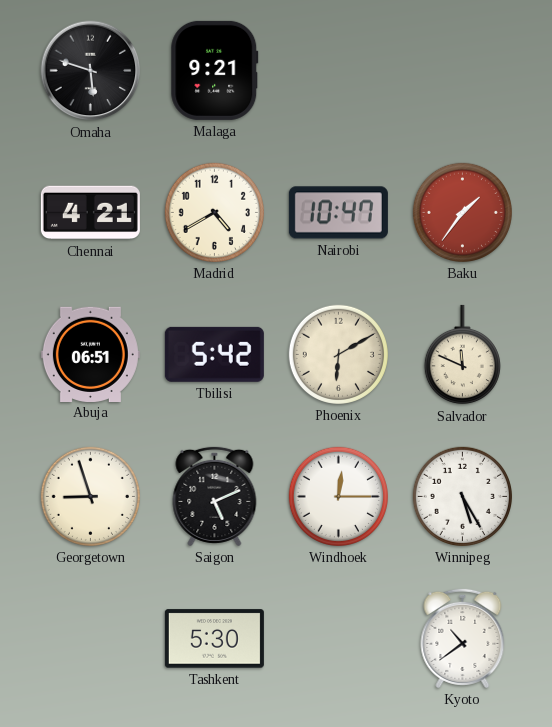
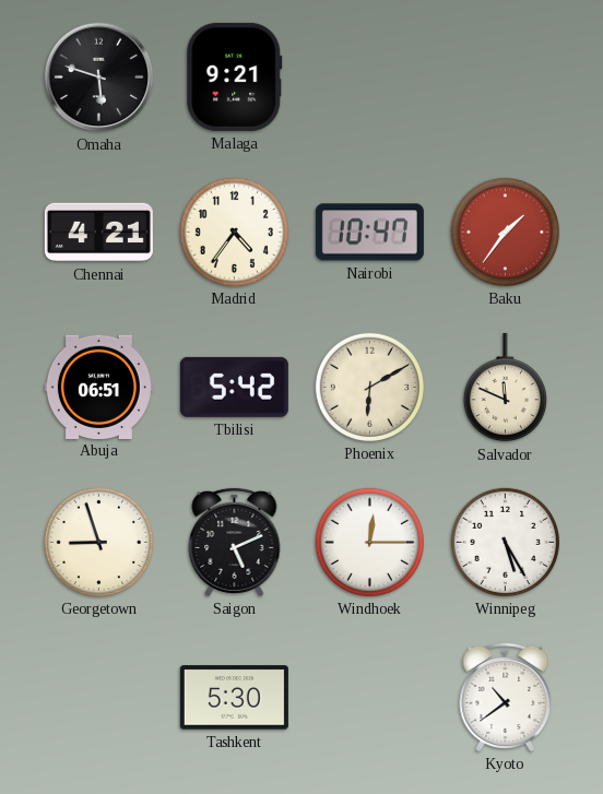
Madrid: 4:40 -> 4:36
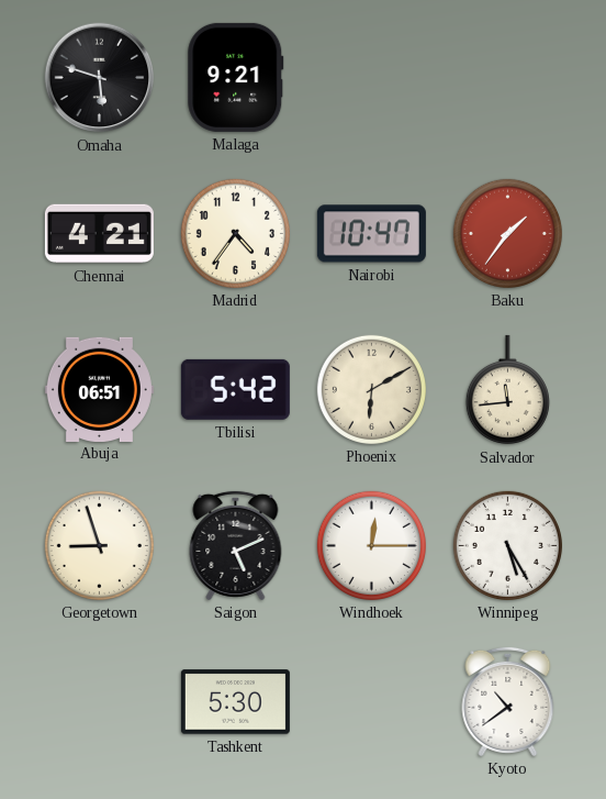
Salvador: 11:49 -> 11:44
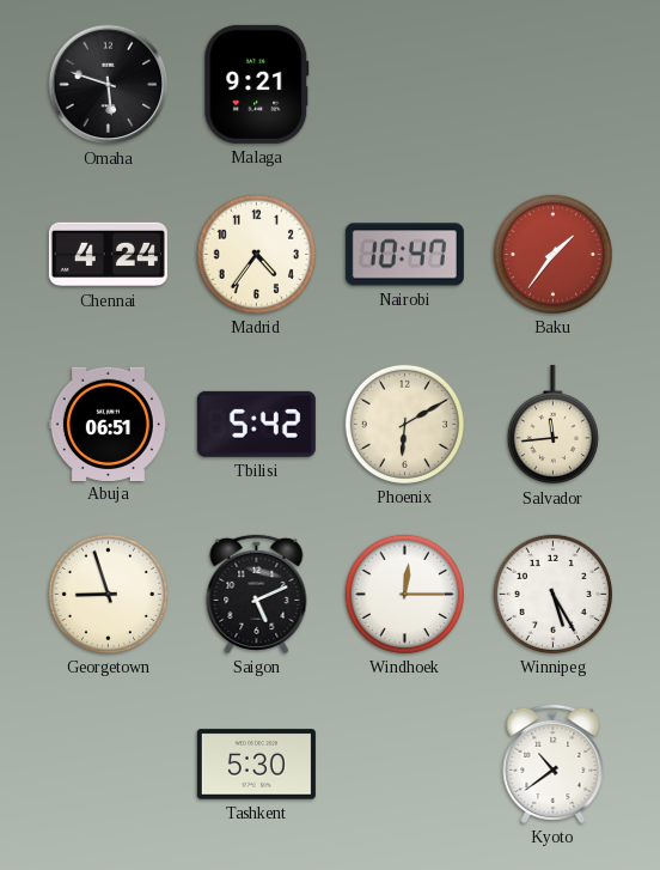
Chennai: 4:21 -> 4:24
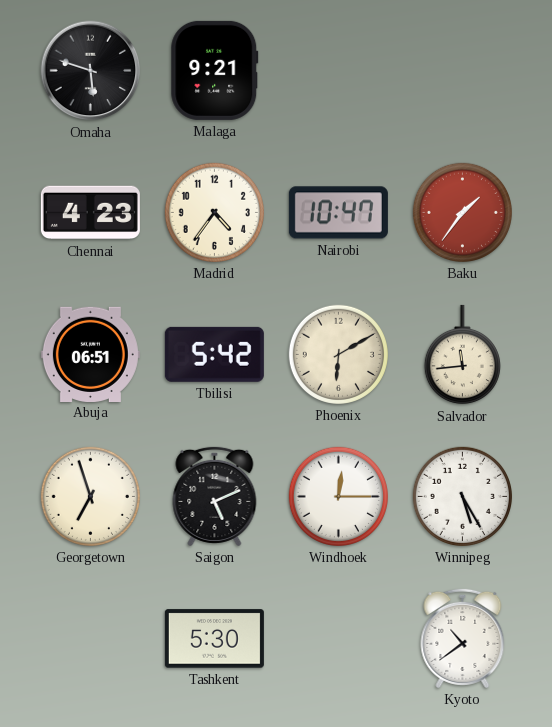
Chennai: 4:24 -> 4:23
Georgetown: 8:57 -> 6:57
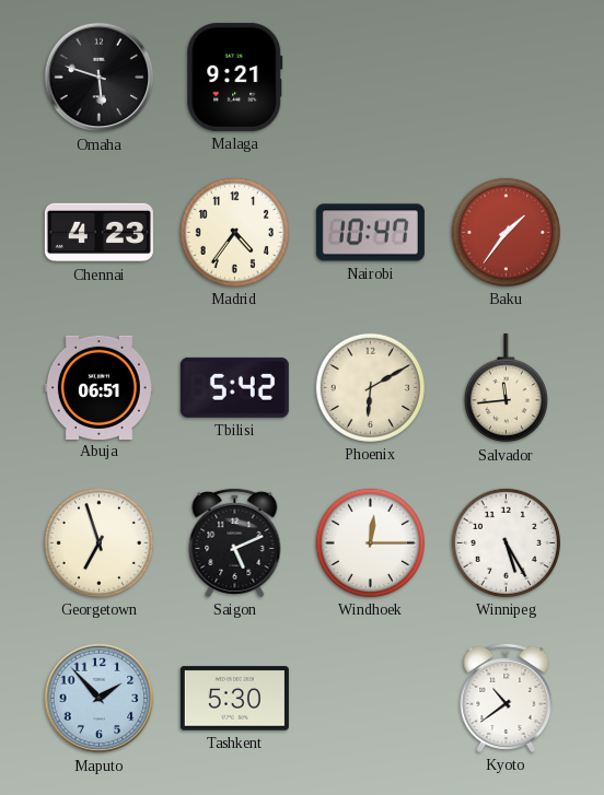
Maputo: none -> 1:53
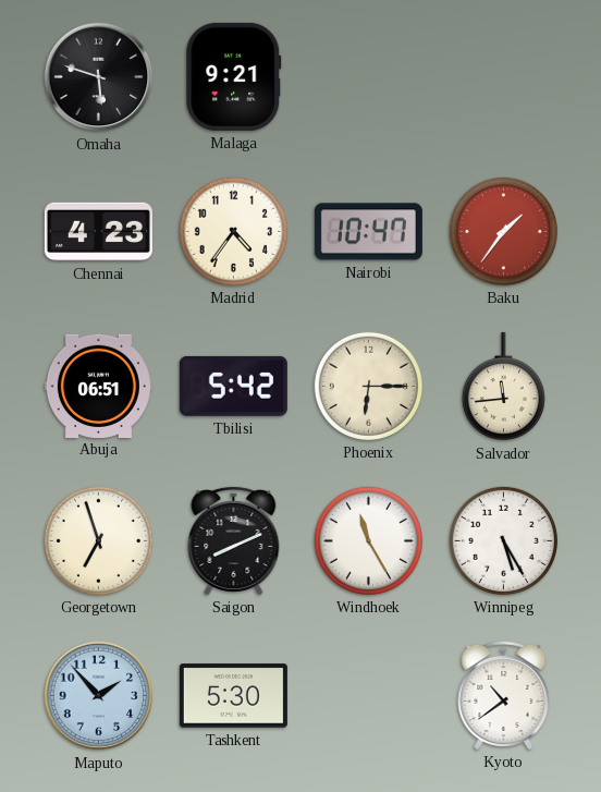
Phoenix: 6:10 -> 6:15
Saigon: 5:11 -> 8:11
Windhoek: 12:15 -> 11:25
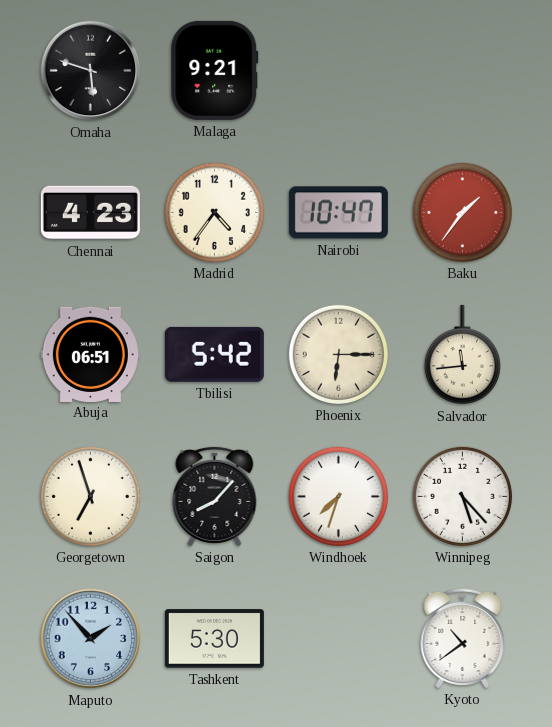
Saigon: 8:11 -> 8:07
Windhoek: 11:25 -> 7:33
Winnipeg: 5:25 -> 5:23
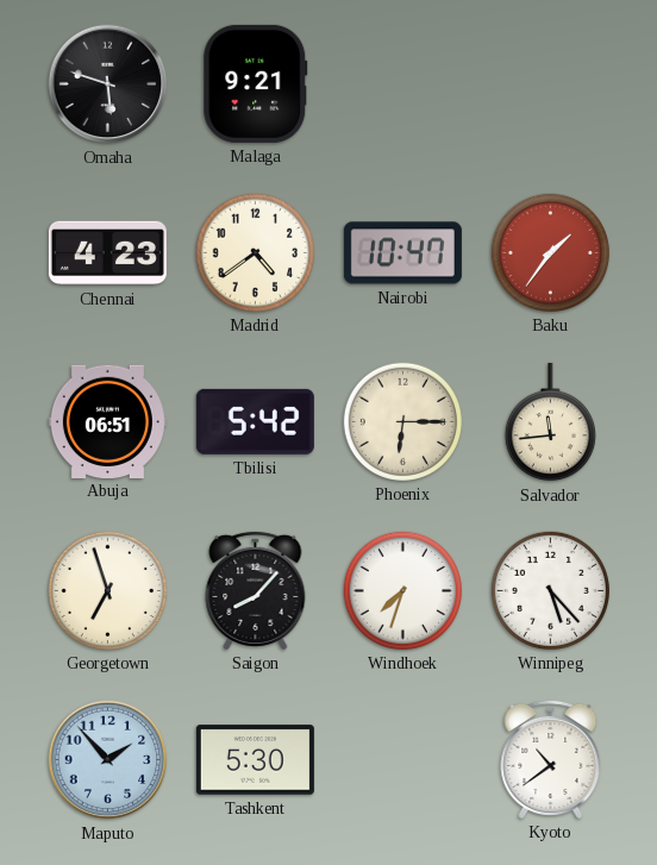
Madrid: 4:36 -> 4:39
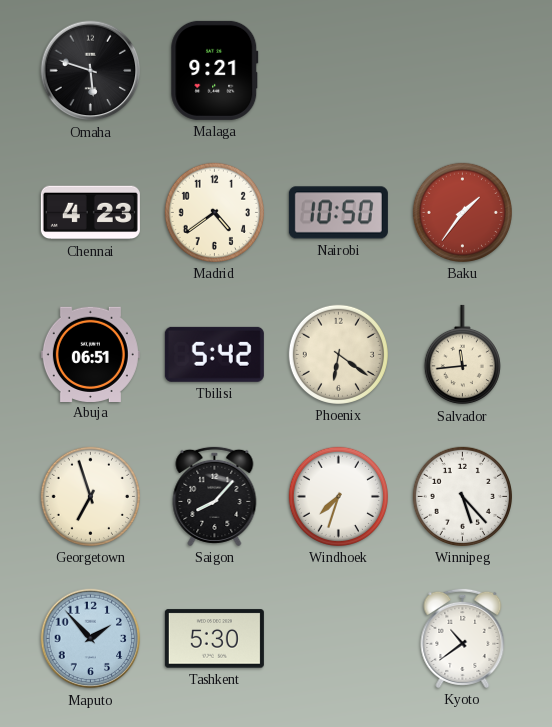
Nairobi: 10:47 -> 10:50
Phoenix: 6:15 -> 6:21
